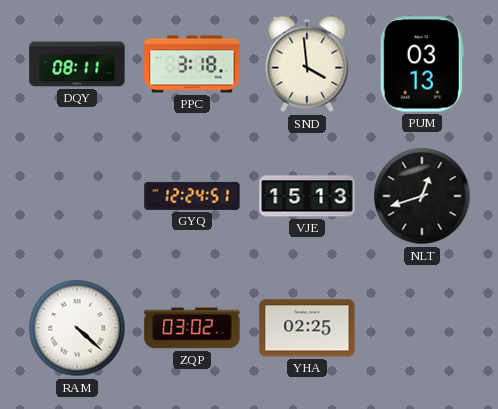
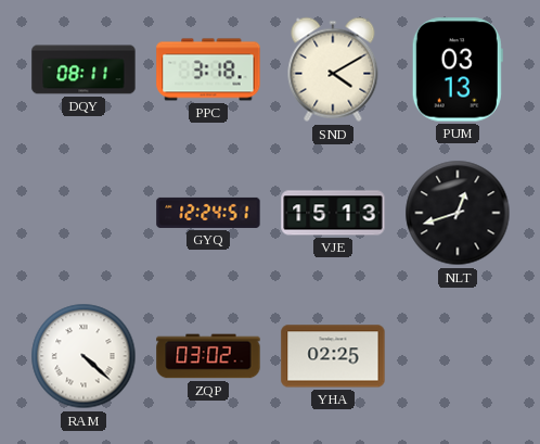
SND: 3:59 -> 4:10
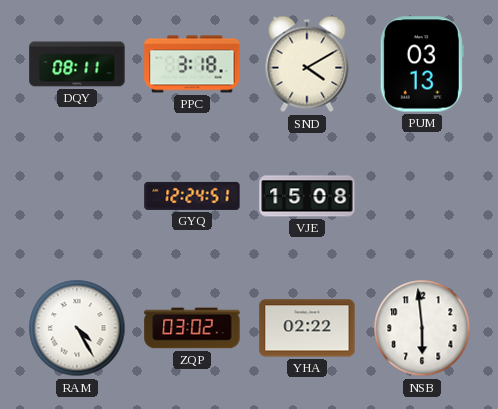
VJE: 15:13 -> 15:08
NLT: 12:42 -> none
RAM: 4:22 -> 4:25
YHA: 02:25 -> 02:22
NSB: none -> 5:59
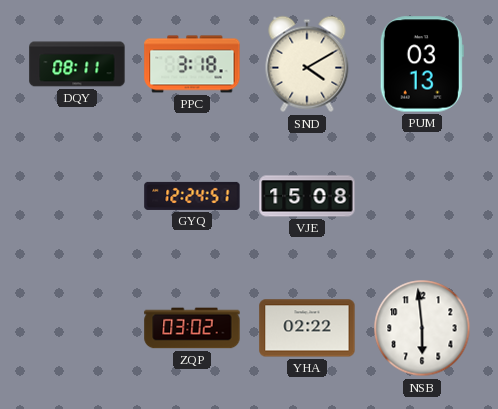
RAM: 4:25 -> none
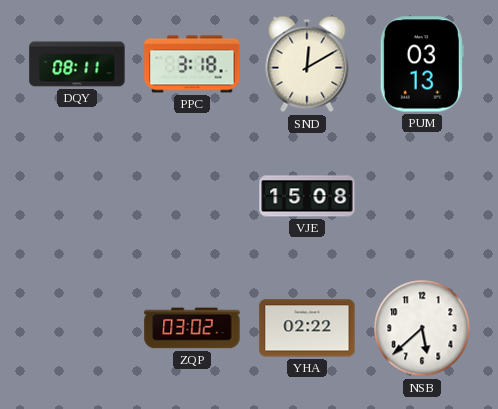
SND: 4:10 -> 12:10
GYQ: 12:24 -> none
NSB: 5:59 -> 5:38
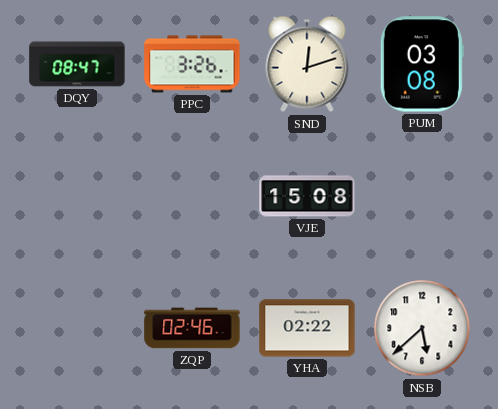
DQY: 08:11 -> 08:47
PPC: 3:18 -> 3:26
SND: 12:10 -> 12:12
PUM: 03:13 -> 03:08
ZQP: 03:02 -> 02:46
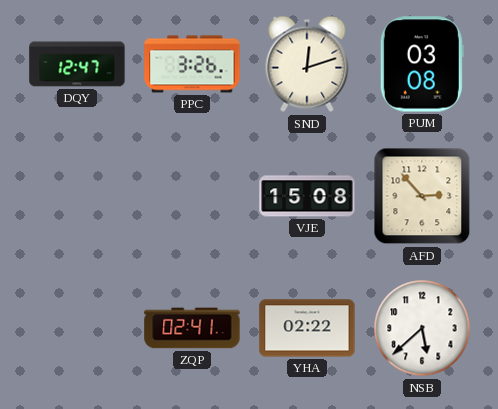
DQY: 08:47 -> 12:47
AFD: none -> 2:53
ZQP: 02:46 -> 02:41
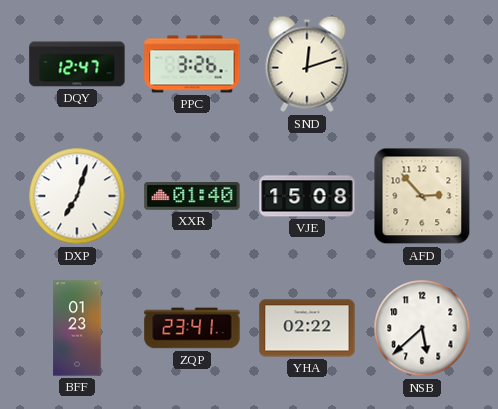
PUM: 03:08 -> none
DXP: none -> 7:03
XXR: none -> 01:40
BFF: none -> 01:23
ZQP: 02:41 -> 23:41
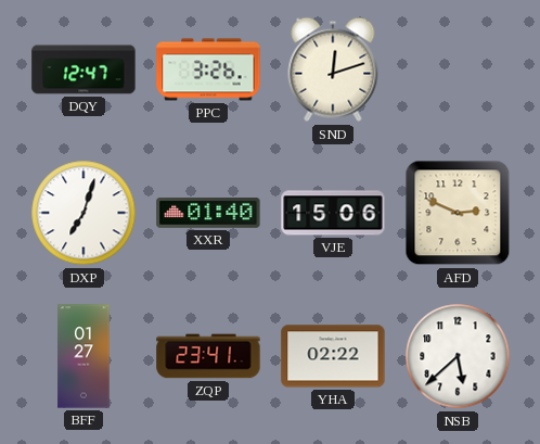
VJE: 15:08 -> 15:06
AFD: 2:53 -> 2:49
BFF: 01:23 -> 01:27
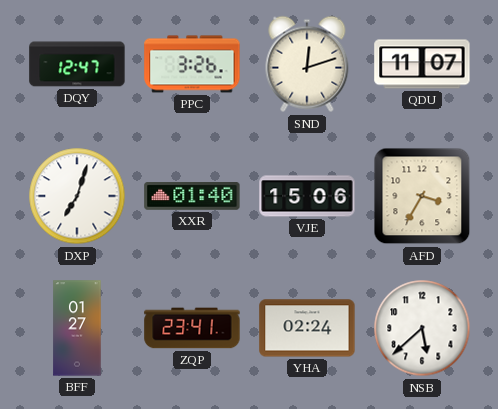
QDU: none -> 11:07
AFD: 2:49 -> 3:35
YHA: 02:22 -> 02:24
